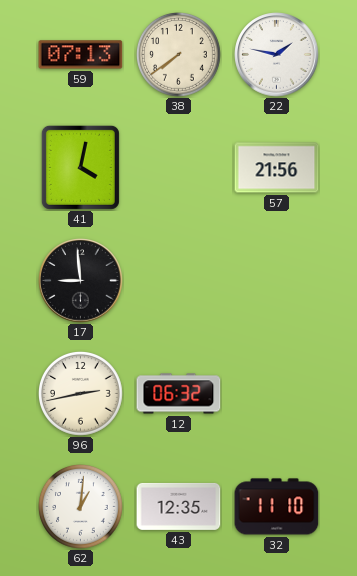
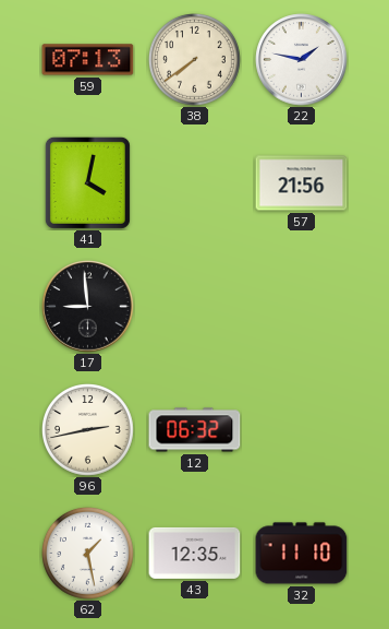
62: 1:01 -> 1:28
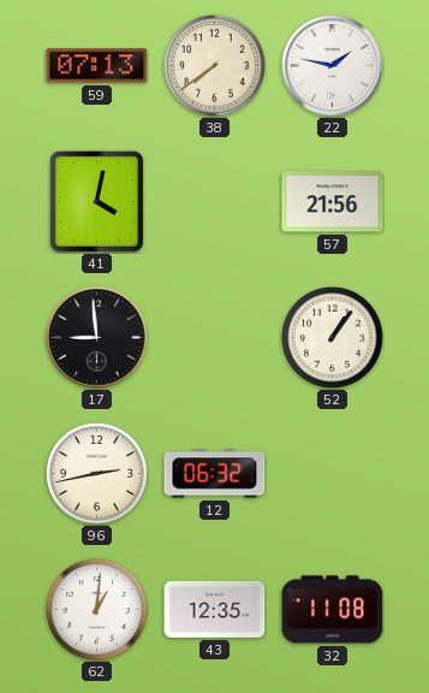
52: none -> 1:06
62: 1:28 -> 1:01
32: 11:10 -> 11:08
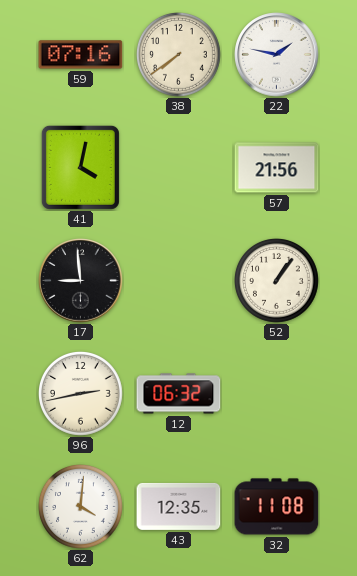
59: 07:13 -> 07:16
62: 1:01 -> 4:01
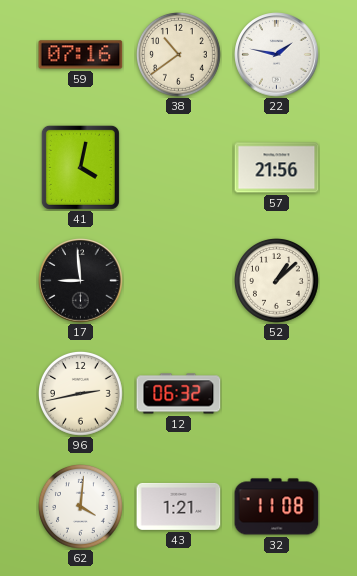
38: 7:39 -> 10:39
52: 1:06 -> 1:08
43: 12:35 -> 1:21
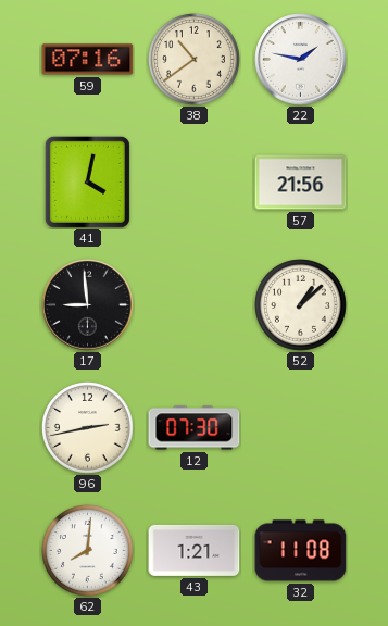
12: 06:32 -> 07:30
62: 4:01 -> 8:01
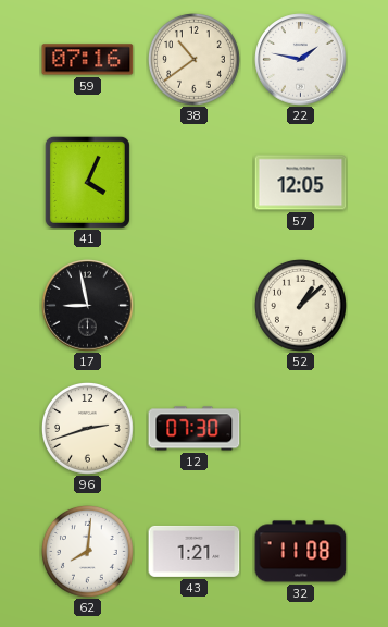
41: 4:02 -> 4:04
57: 21:56 -> 12:05
17: 8:59 -> 8:58
96: 2:43 -> 2:42
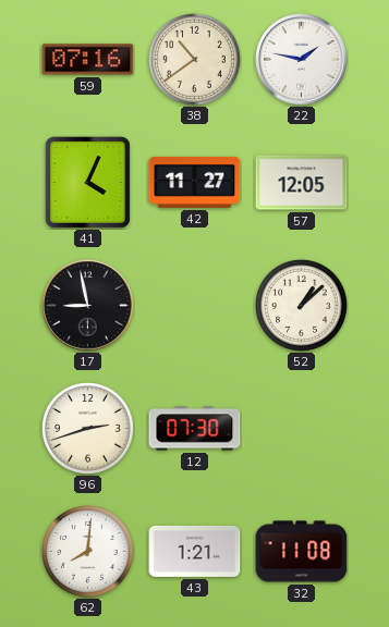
42: none -> 11:27
